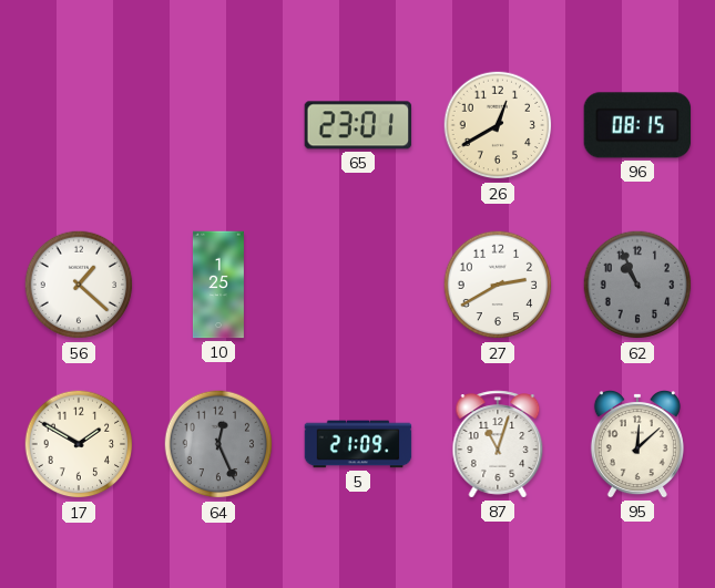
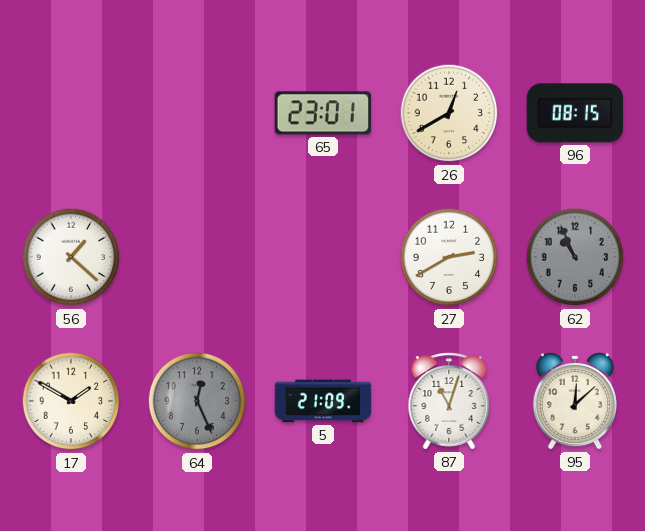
10: 1:25 -> none
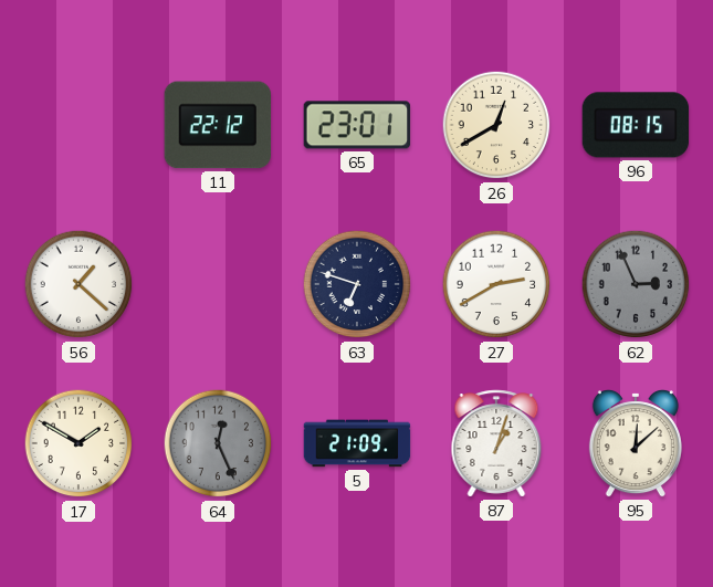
11: none -> 22:12
63: none -> 6:48
62: 10:56 -> 2:56
87: 11:03 -> 1:03
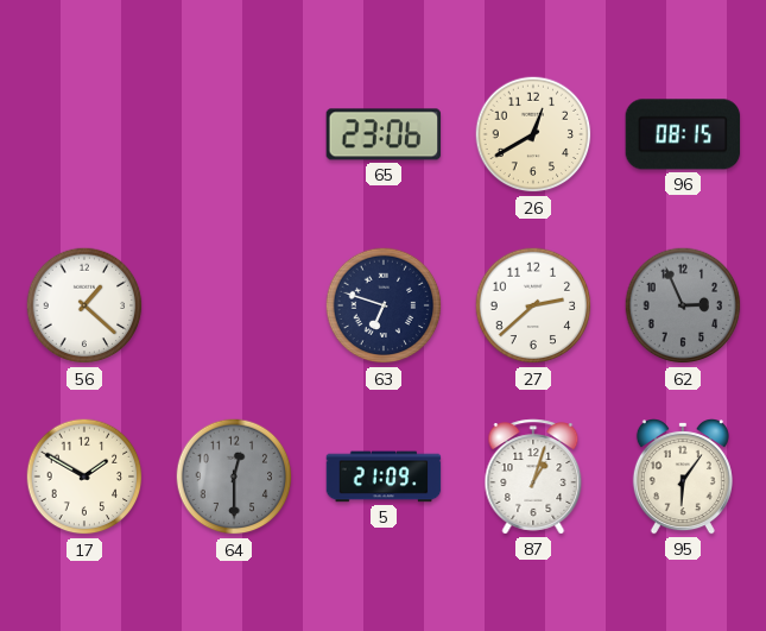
11: 22:12 -> none
65: 23:01 -> 23:06
27: 2:40 -> 2:38
64: 12:26 -> 12:30
95: 12:08 -> 6:06
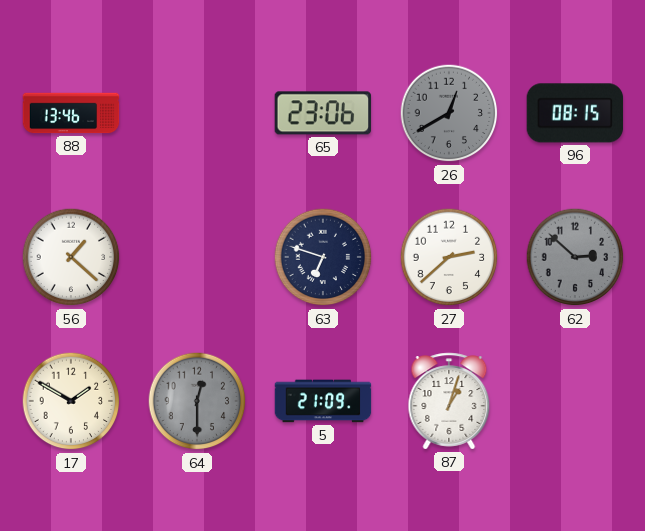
88: none -> 13:46
26 dial: cream -> grey
62: 2:56 -> 2:52
95: 6:06 -> none
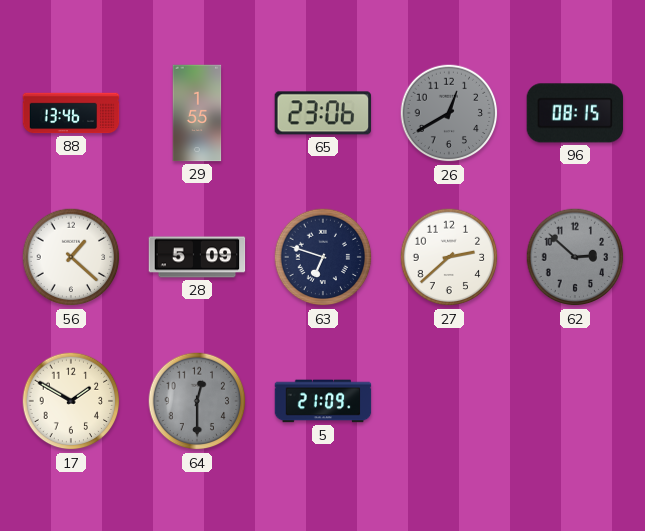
29: none -> 1:55
28: none -> 5:09
87: 1:03 -> none
